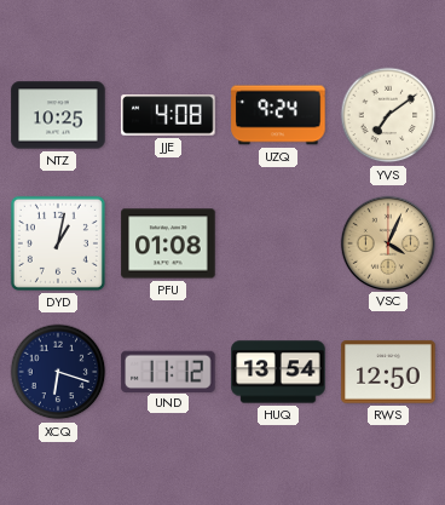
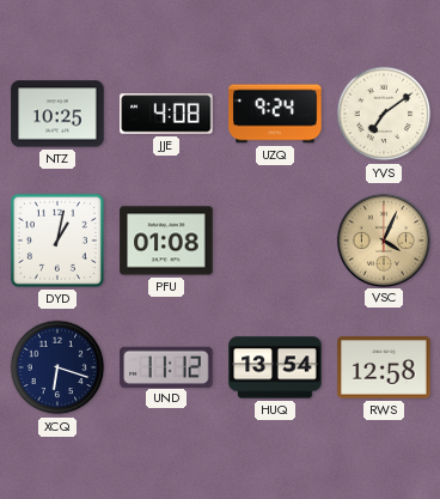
RWS: 12:50 -> 12:58
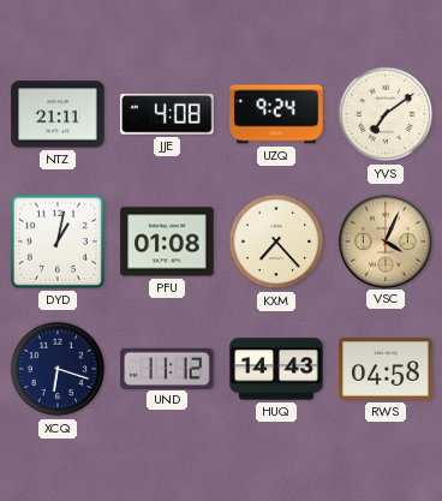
NTZ: 10:25 -> 21:11
KXM: none -> 7:23
HUQ: 13:54 -> 14:43
RWS: 12:58 -> 04:58
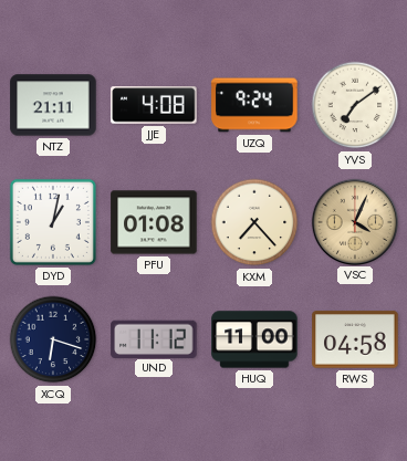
HUQ: 14:43 -> 11:00
